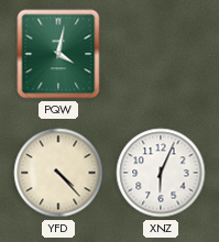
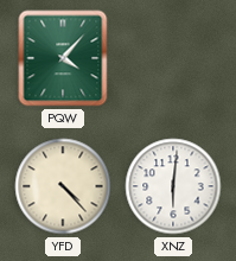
PQW: 4:02 -> 4:07
XNZ: 6:04 -> 6:01
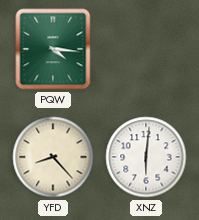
PQW: 4:07 -> 4:16
YFD: 4:23 -> 8:23
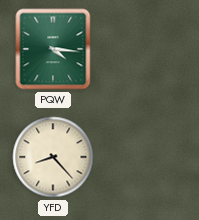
XNZ: 6:01 -> none
